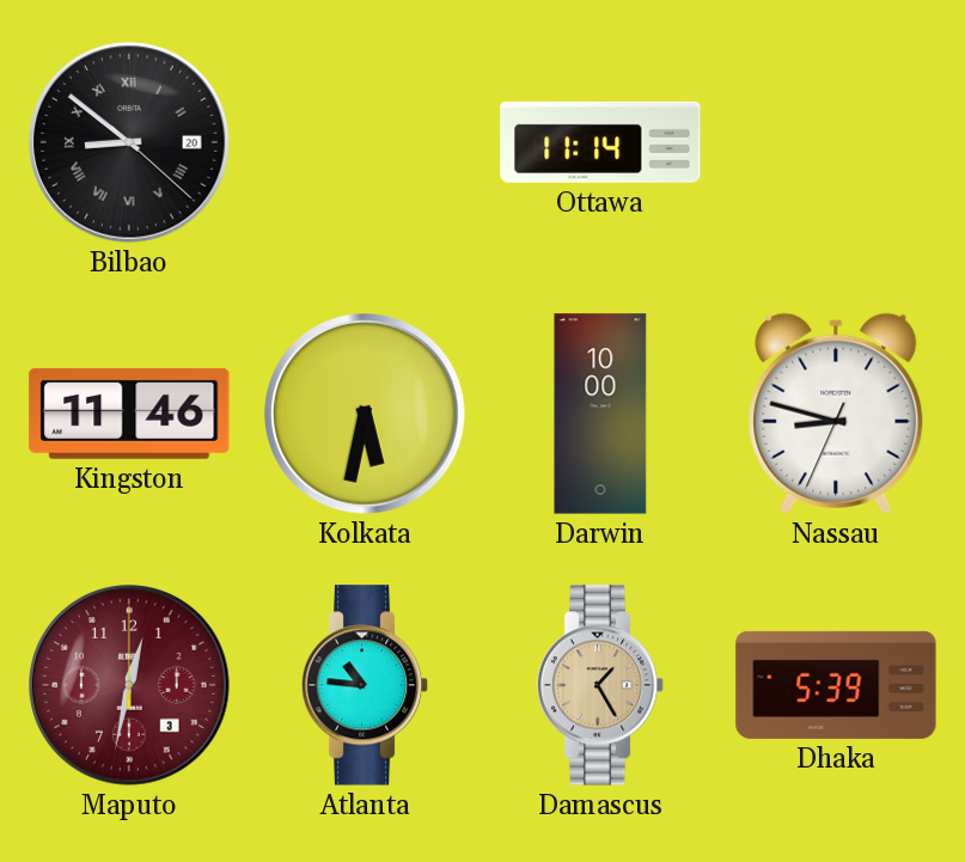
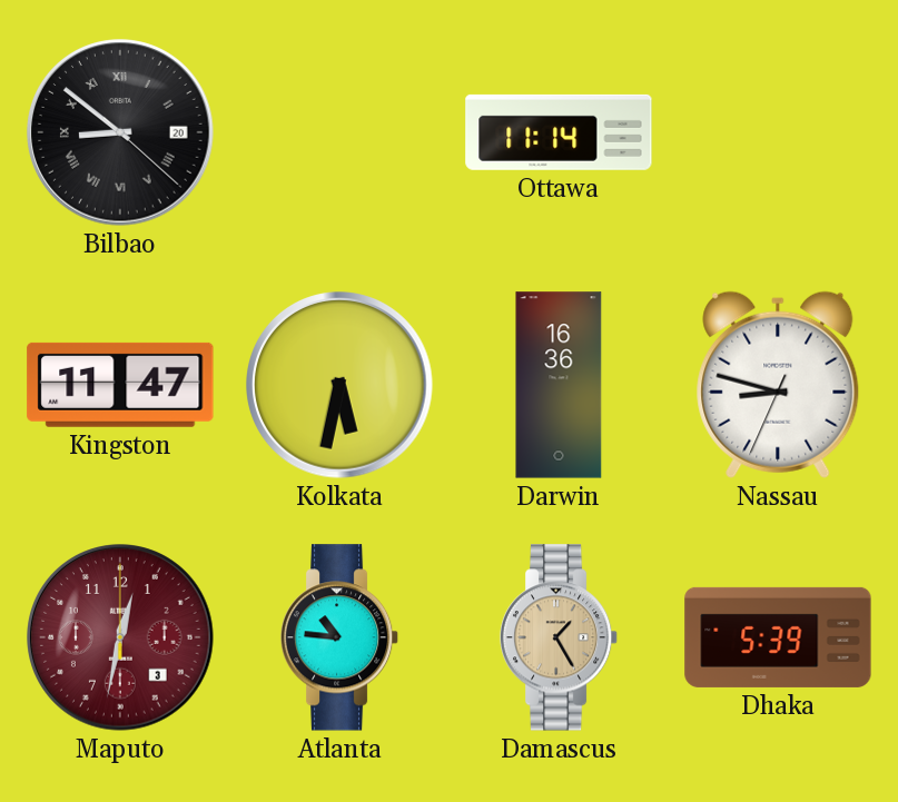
Kingston: 11:46 -> 11:47
Darwin: 10:00 -> 16:36
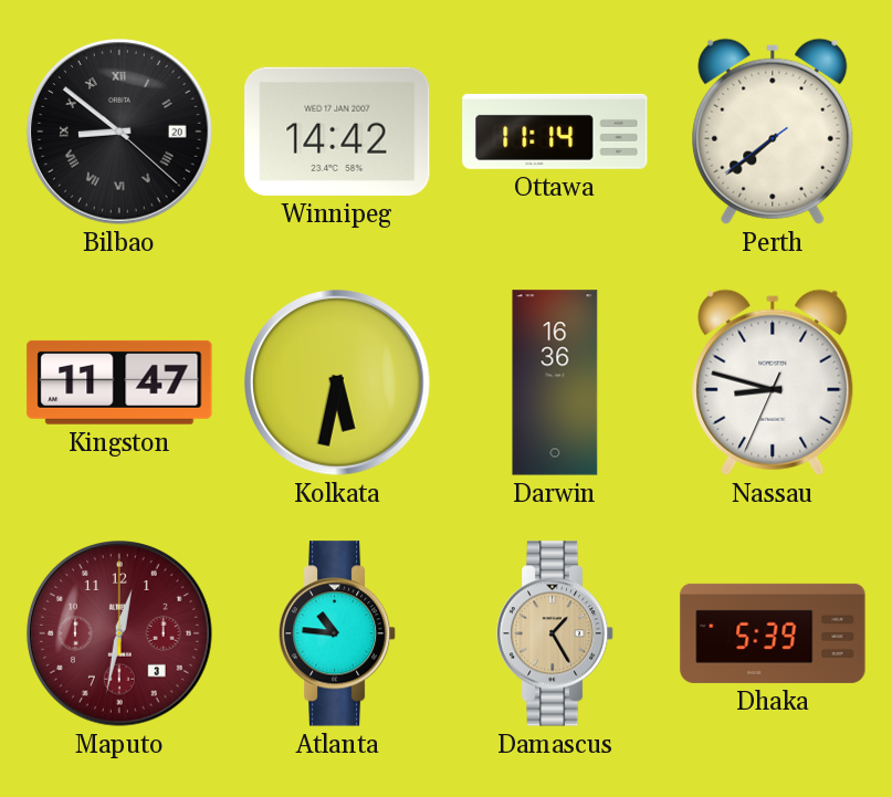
Winnipeg: none -> 14:42
Perth: none -> 7:38
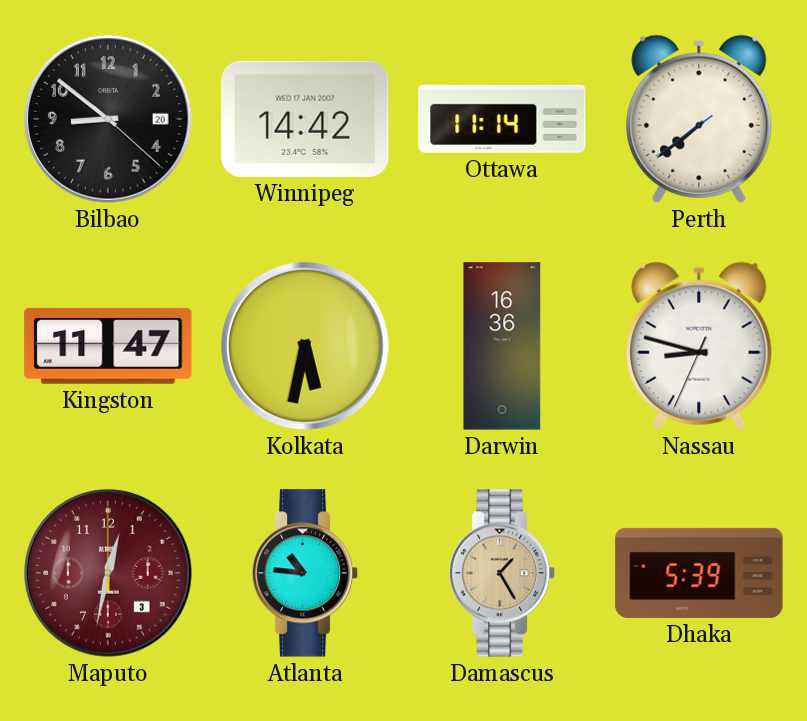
Bilbao numerals: Roman -> Arabic
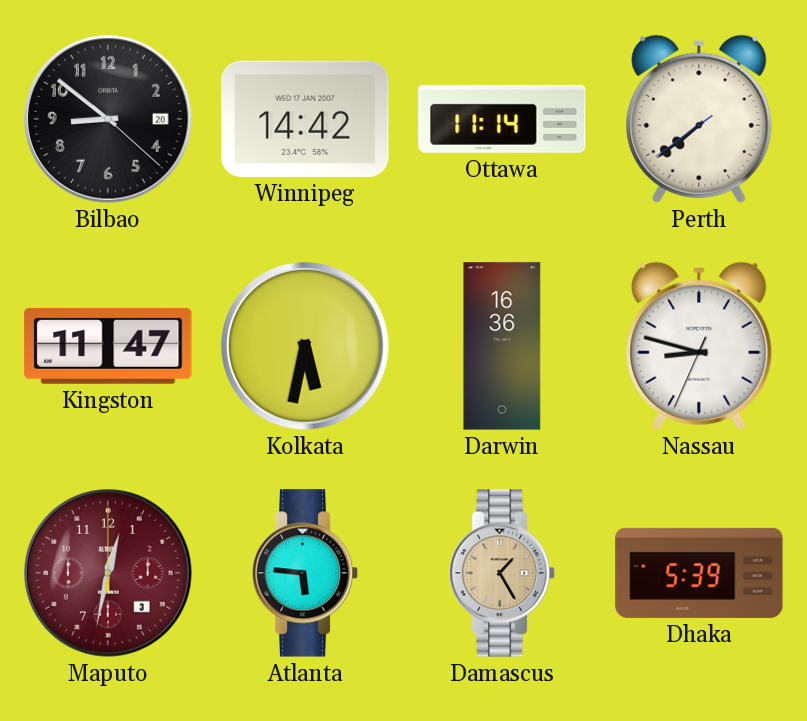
Atlanta: 10:46 -> 5:46
